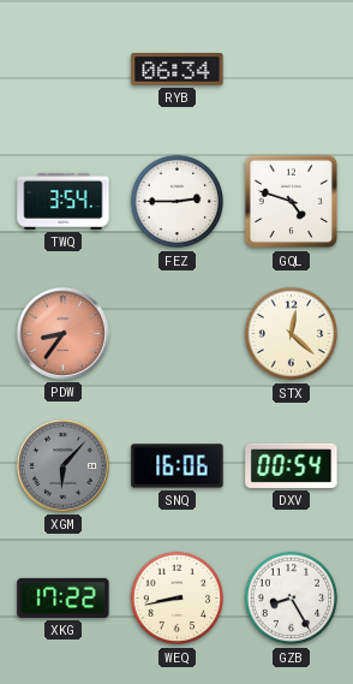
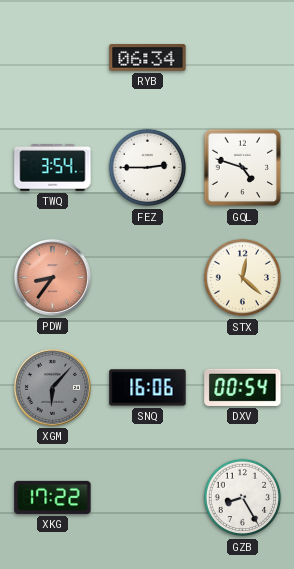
WEQ: 8:43 -> none
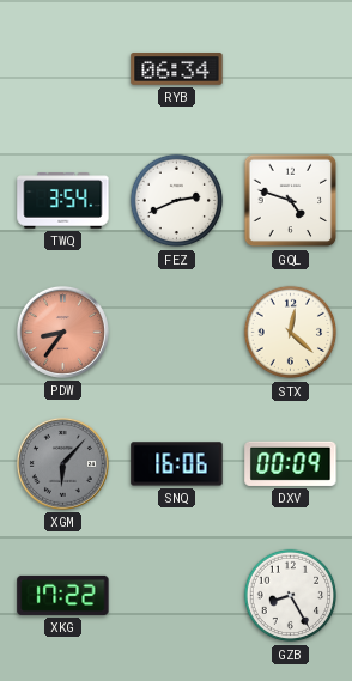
FEZ: 2:45 -> 2:41
DXV: 00:54 -> 00:09
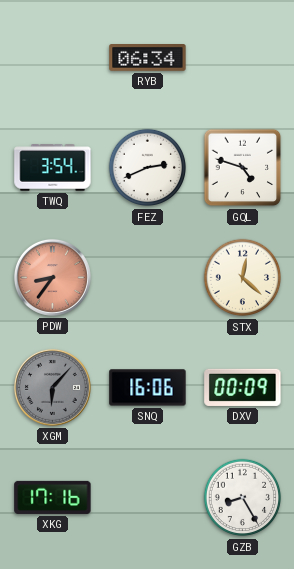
XKG: 17:22 -> 17:16
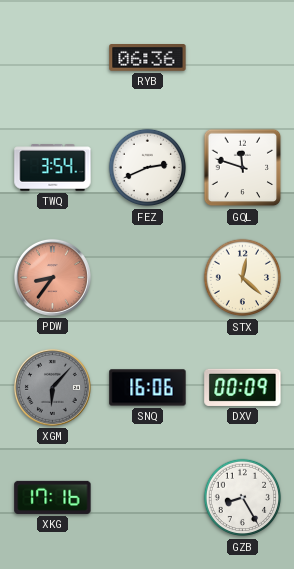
RYB: 06:34 -> 06:36
GQL: 4:48 -> 11:48
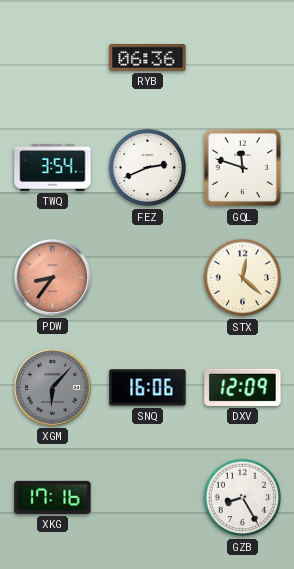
DXV: 00:09 -> 12:09
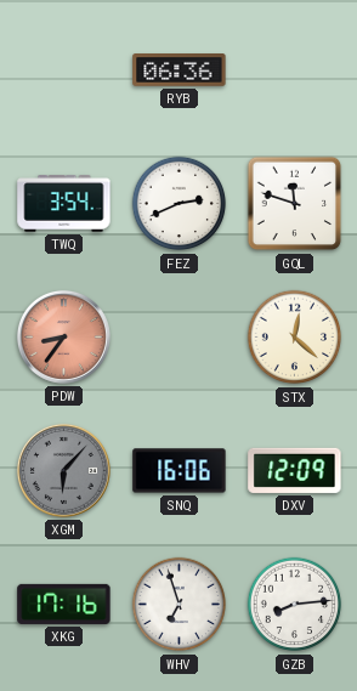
WHV: none -> 6:57
GZB: 8:25 -> 8:14
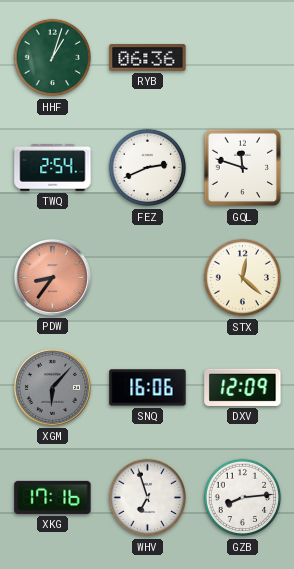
HHF: none -> 1:03
TWQ: 3:54 -> 2:54
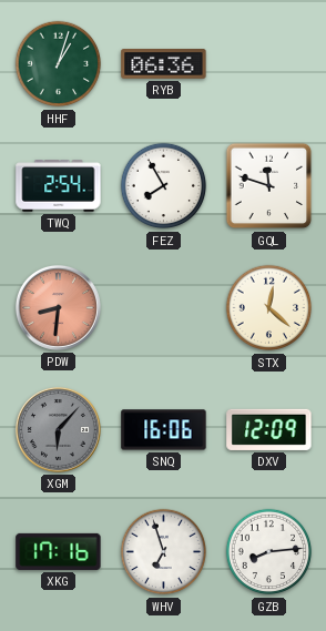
FEZ: 2:41 -> 7:55
PDW: 8:36 -> 8:31
